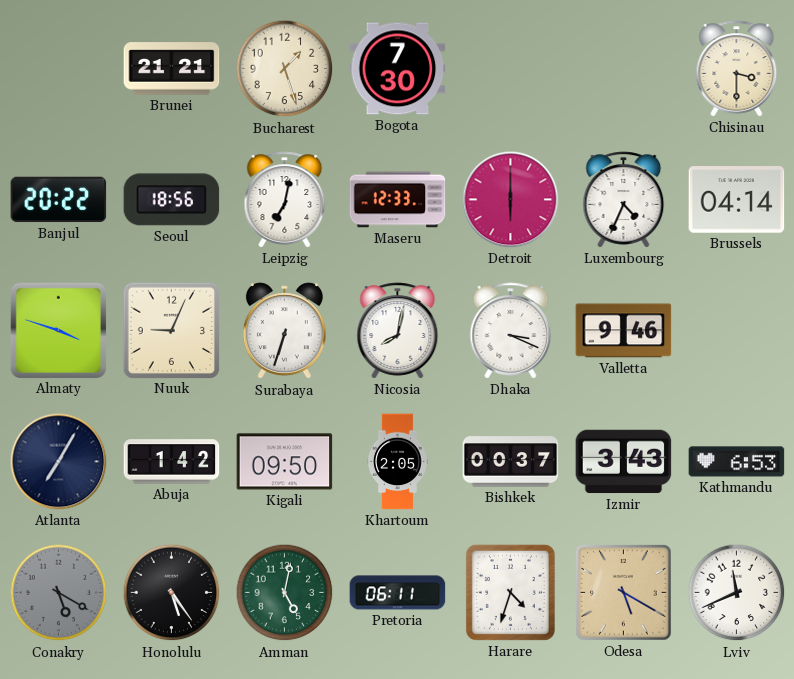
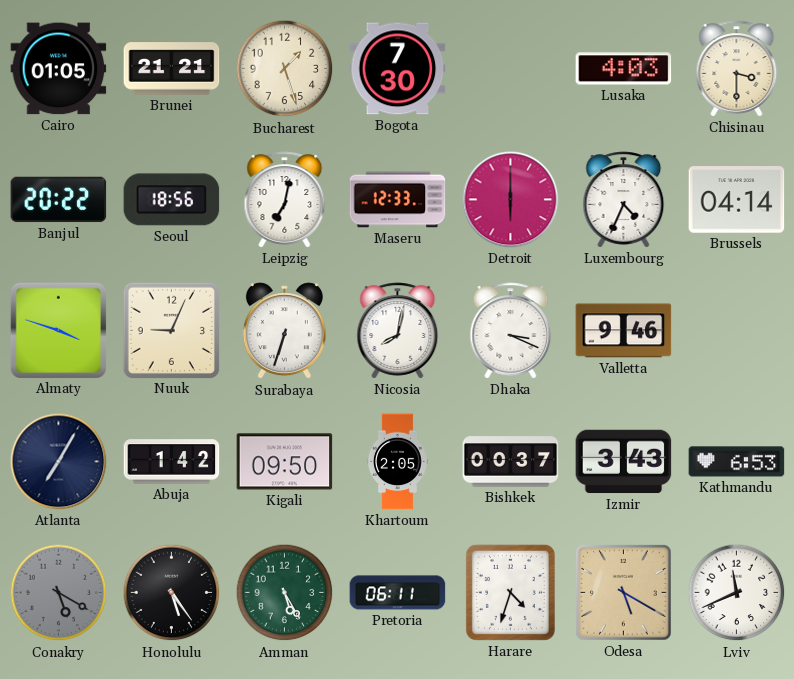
Cairo: none -> 01:05
Lusaka: none -> 4:03
Amman: 5:02 -> 5:25
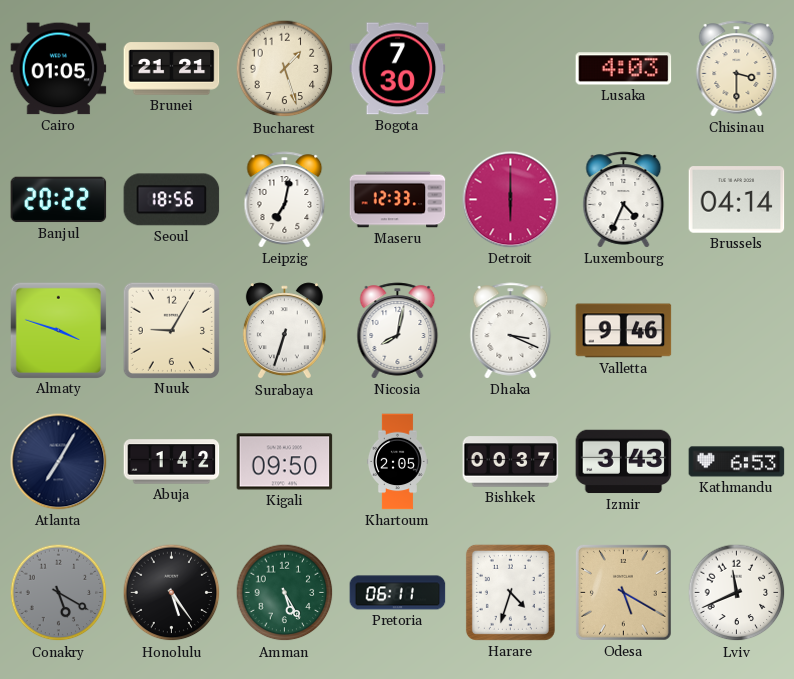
Nuuk: 9:04 -> 9:05
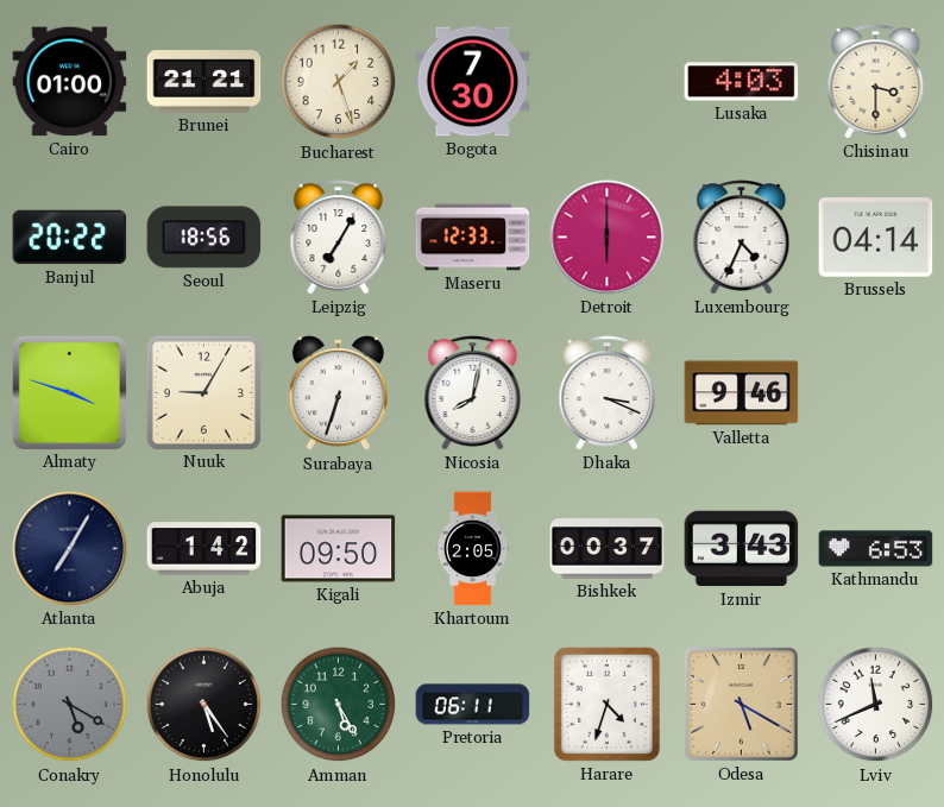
Cairo: 01:05 -> 01:00
Leipzig: 7:02 -> 7:05
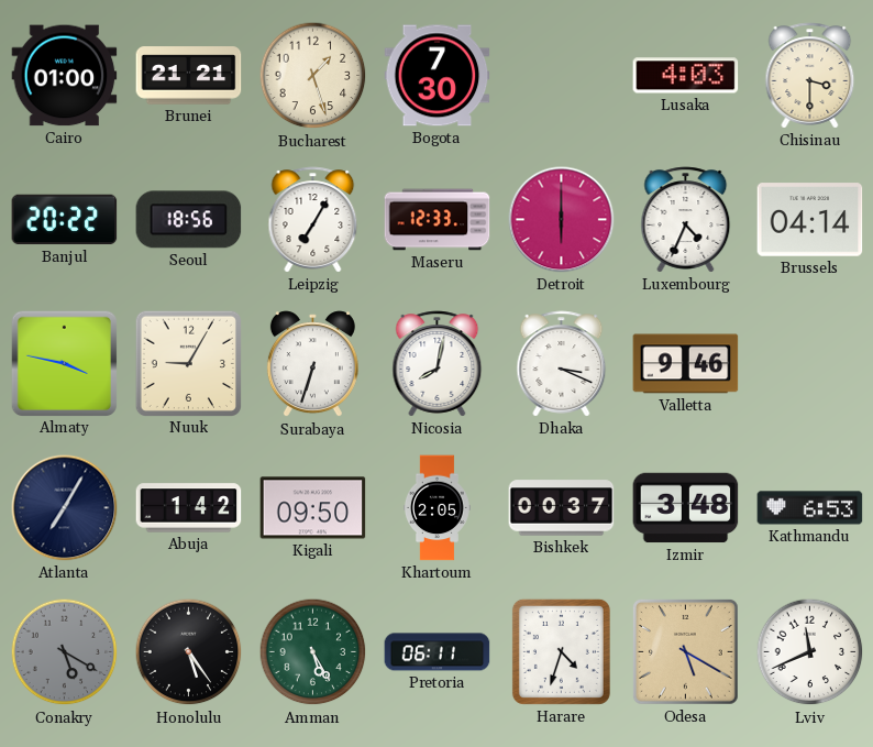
Almaty: 3:48 -> 3:47
Izmir: 3:43 -> 3:48
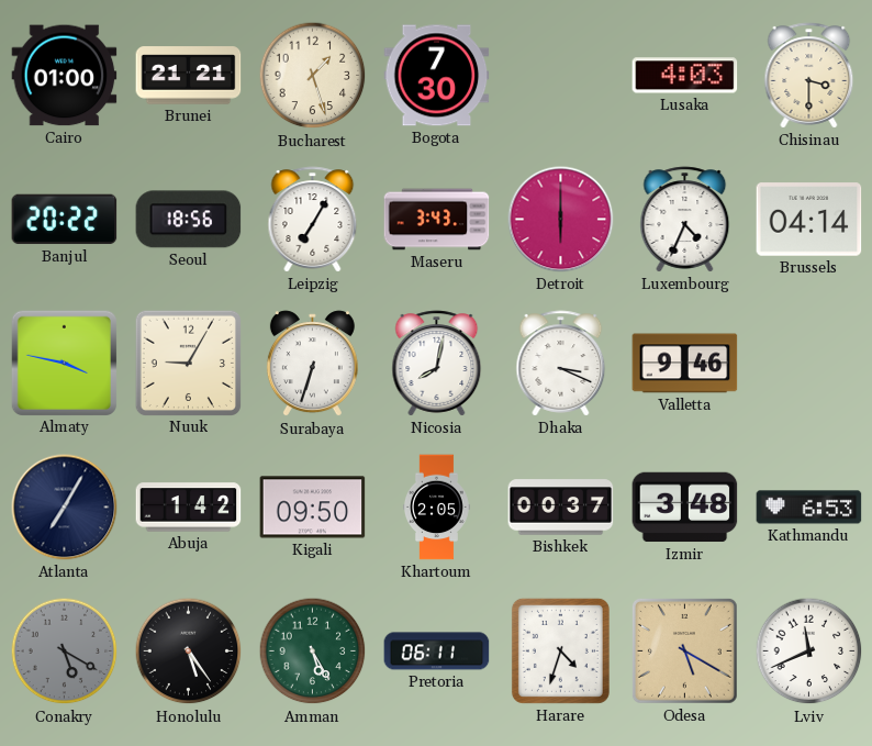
Maseru: 12:33 -> 3:43
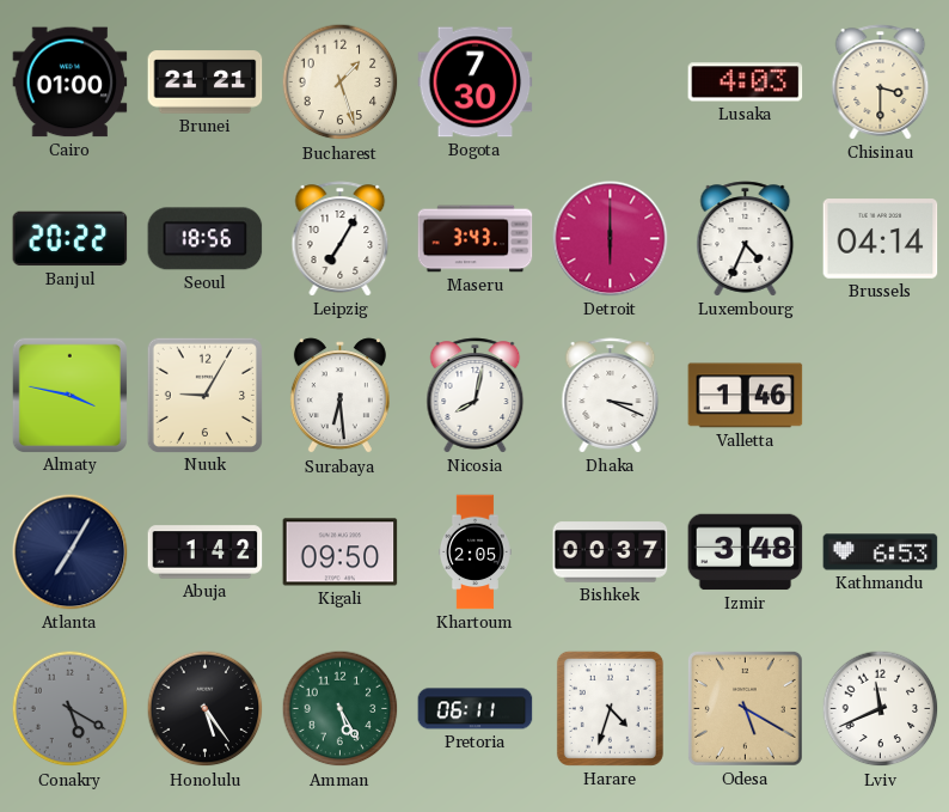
Surabaya: 6:33 -> 6:29
Valletta: 9:46 -> 1:46
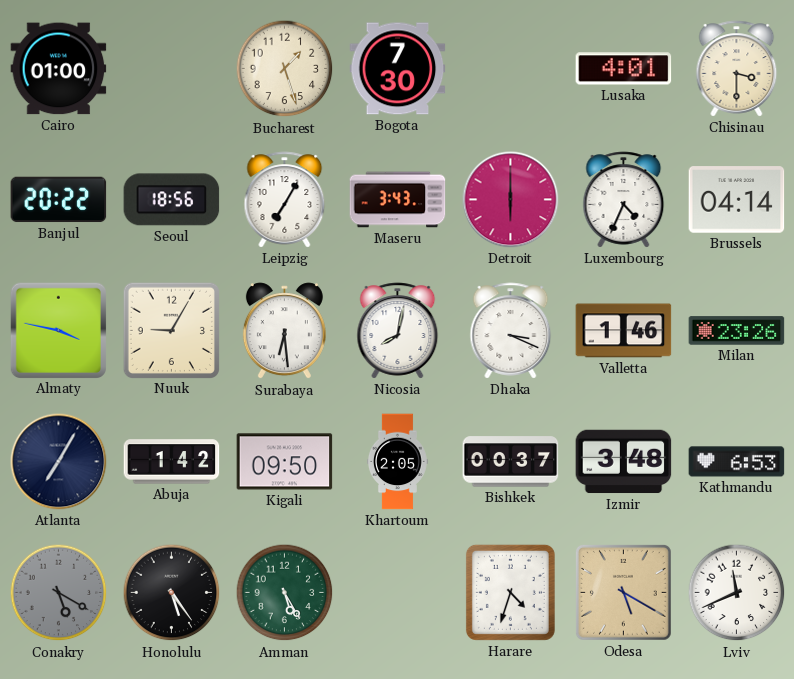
Brunei: 21:21 -> none
Lusaka: 4:03 -> 4:01
Milan: none -> 23:26
Pretoria: 06:11 -> none
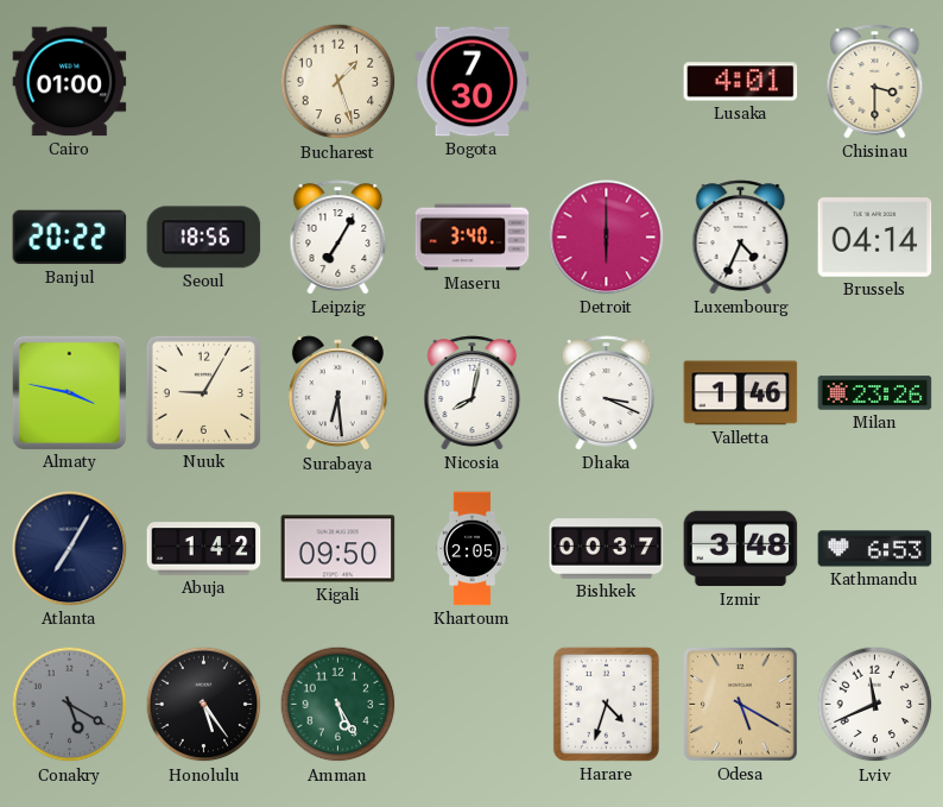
Maseru: 3:43 -> 3:40
